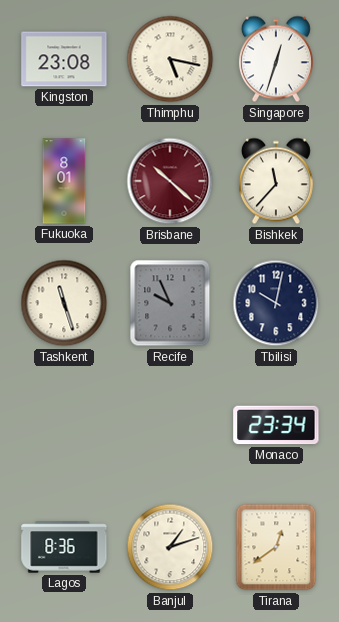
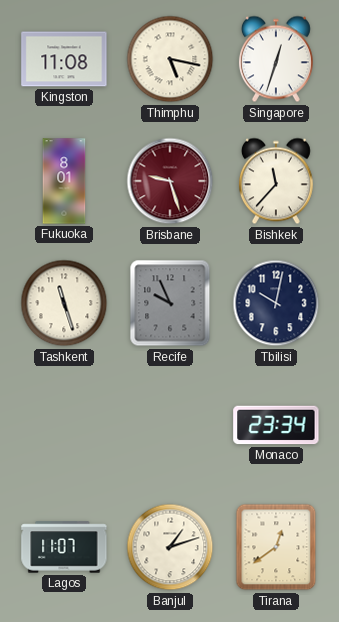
Kingston: 23:08 -> 11:08
Brisbane: 10:22 -> 9:27
Lagos: 8:36 -> 11:07
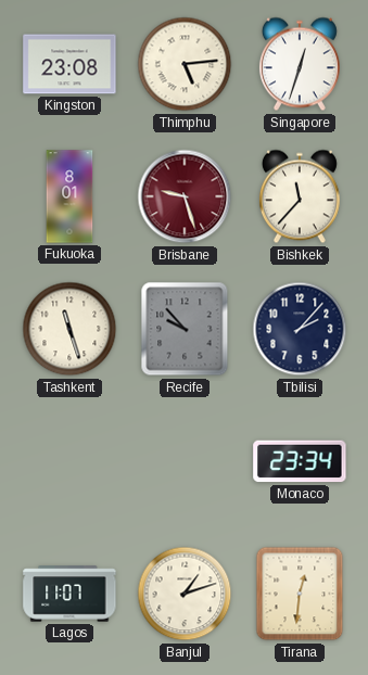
Kingston: 11:08 -> 23:08
Thimphu: 5:17 -> 5:14
Recife: 9:56 -> 9:53
Tbilisi: 10:02 -> 2:07
Tirana: 12:39 -> 12:31
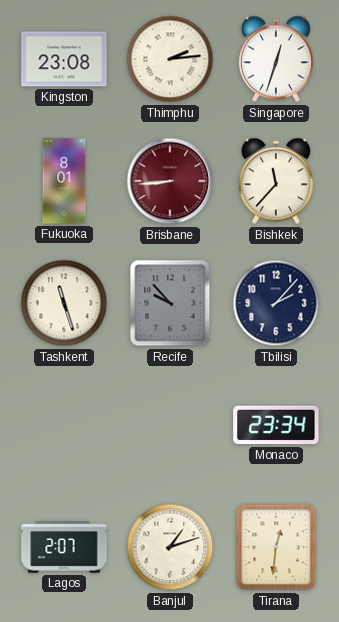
Thimphu: 5:14 -> 2:14
Brisbane: 9:27 -> 8:44
Lagos: 11:07 -> 2:07
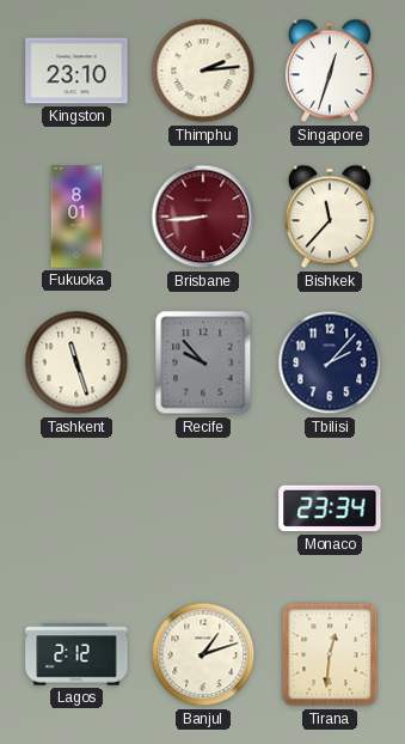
Kingston: 23:08 -> 23:10
Lagos: 2:07 -> 2:12
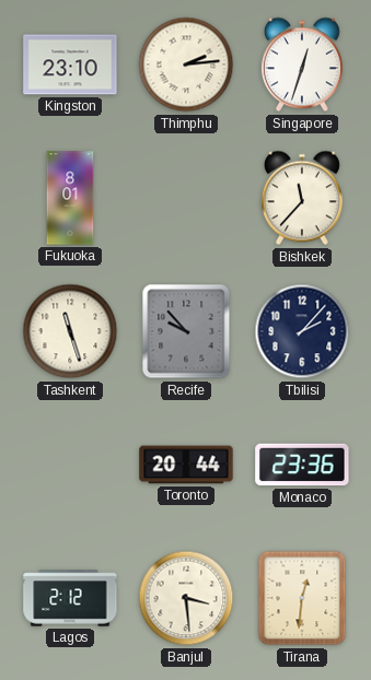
Brisbane: 8:44 -> none
Toronto: none -> 20:44
Monaco: 23:34 -> 23:36
Banjul: 1:12 -> 3:29
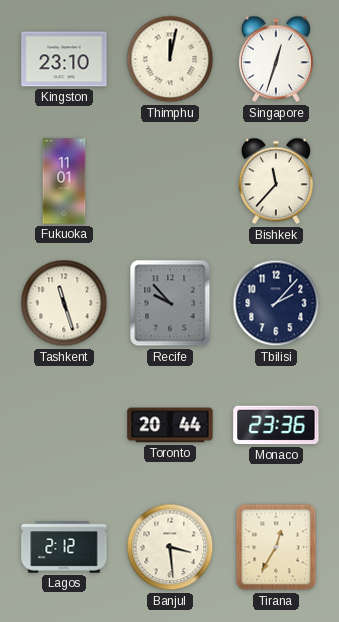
Thimphu: 2:14 -> 12:02
Fukuoka: 8:01 -> 11:01
Tirana: 12:31 -> 12:35
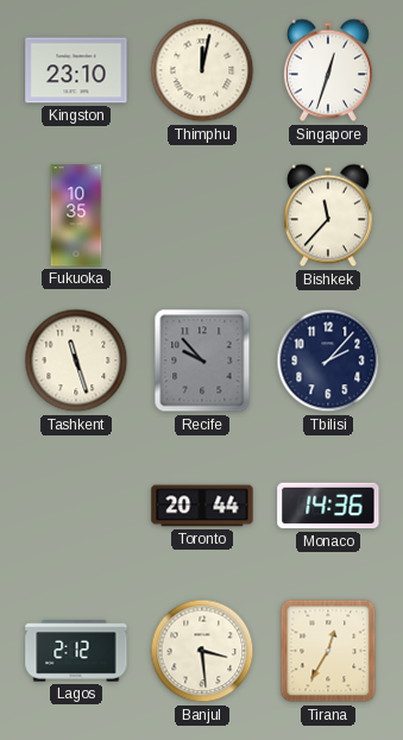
Fukuoka: 11:01 -> 10:35
Monaco: 23:36 -> 14:36
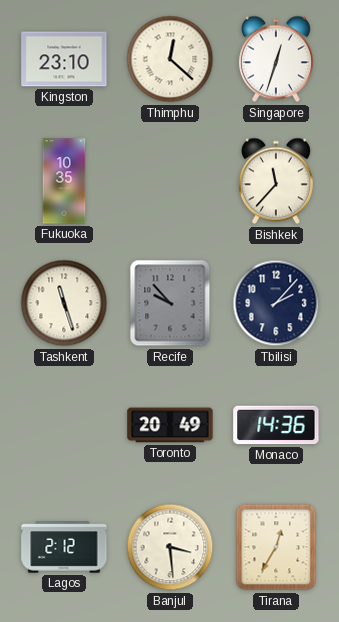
Thimphu: 12:02 -> 12:22
Toronto: 20:44 -> 20:49
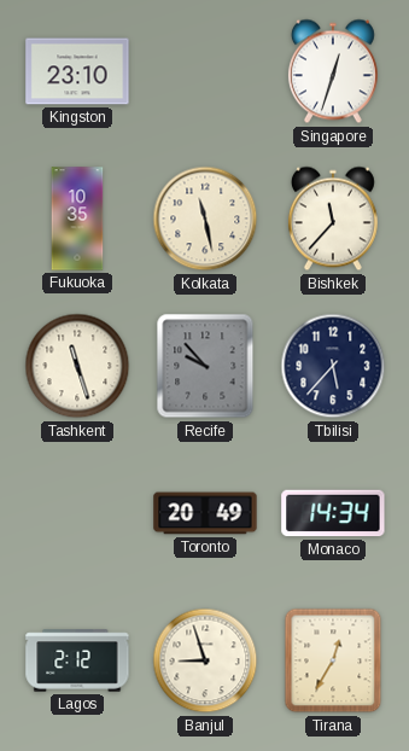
Thimphu: 12:22 -> none
Kolkata: none -> 11:28
Tbilisi: 2:07 -> 5:37
Monaco: 14:36 -> 14:34
Banjul: 3:29 -> 8:57
